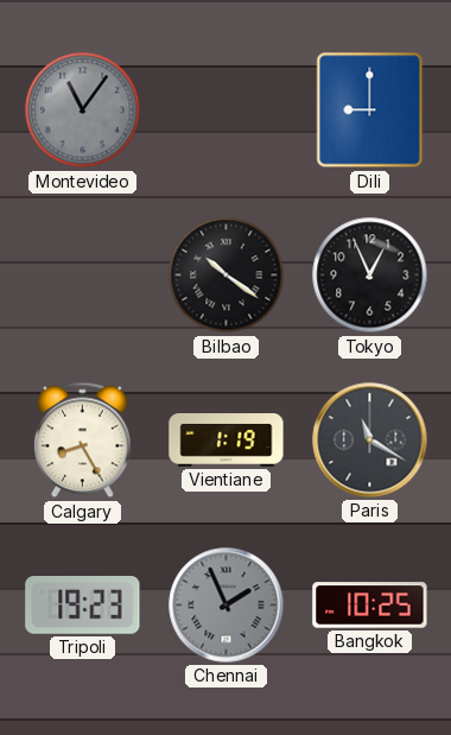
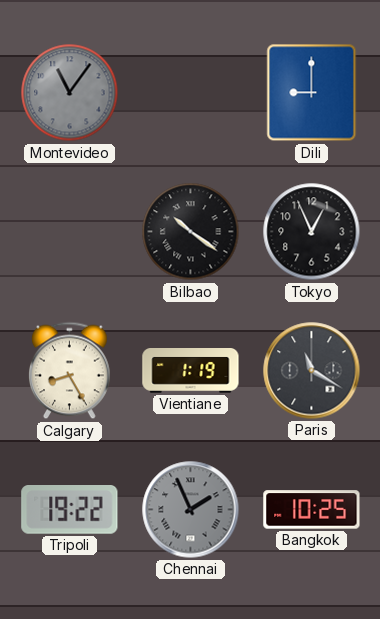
Tripoli: 19:23 -> 19:22
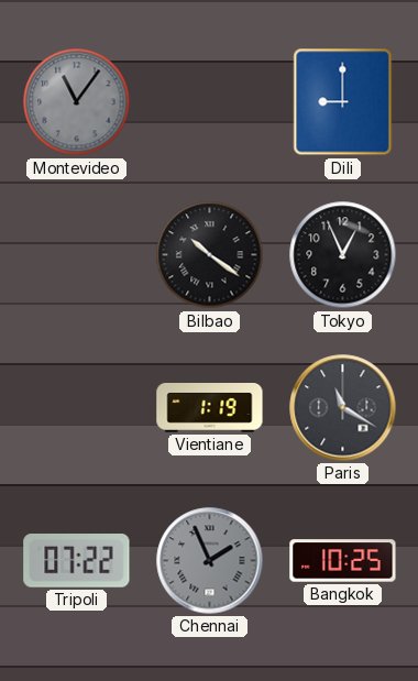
Calgary: 8:25 -> none
Tripoli: 19:22 -> 07:22
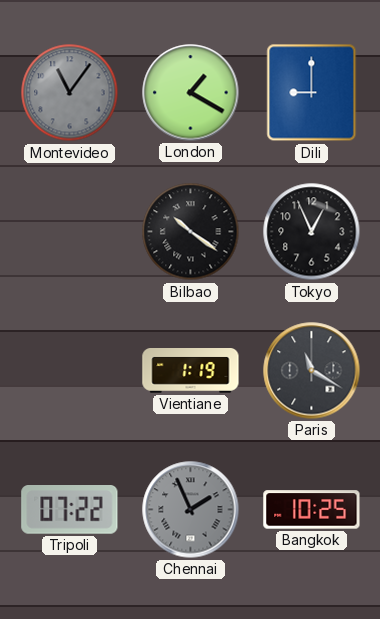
London: none -> 1:20
